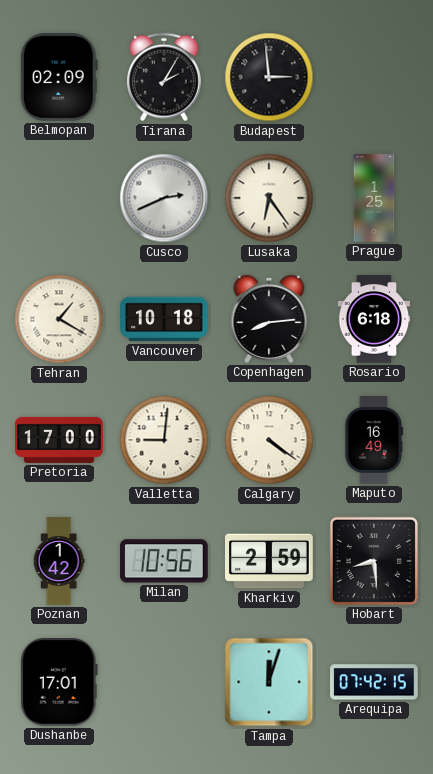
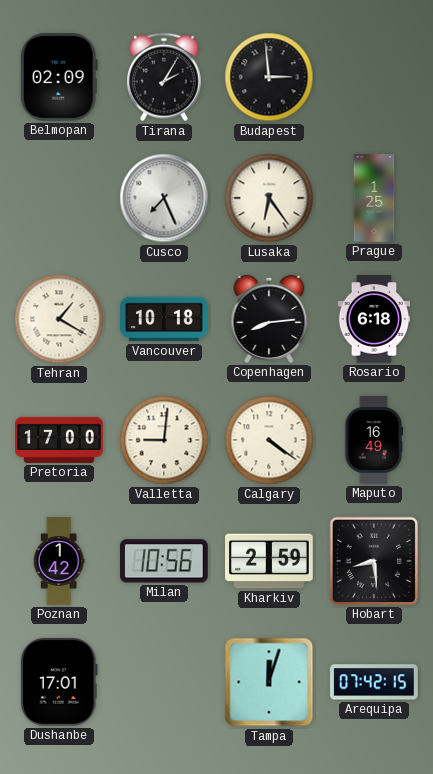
Cusco: 2:41 -> 7:26
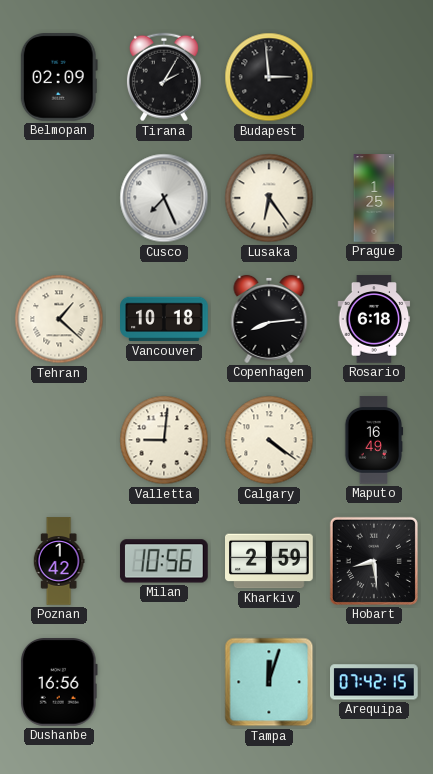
Tehran: 1:20 -> 1:22
Pretoria: 17:00 -> none
Dushanbe: 17:01 -> 16:56
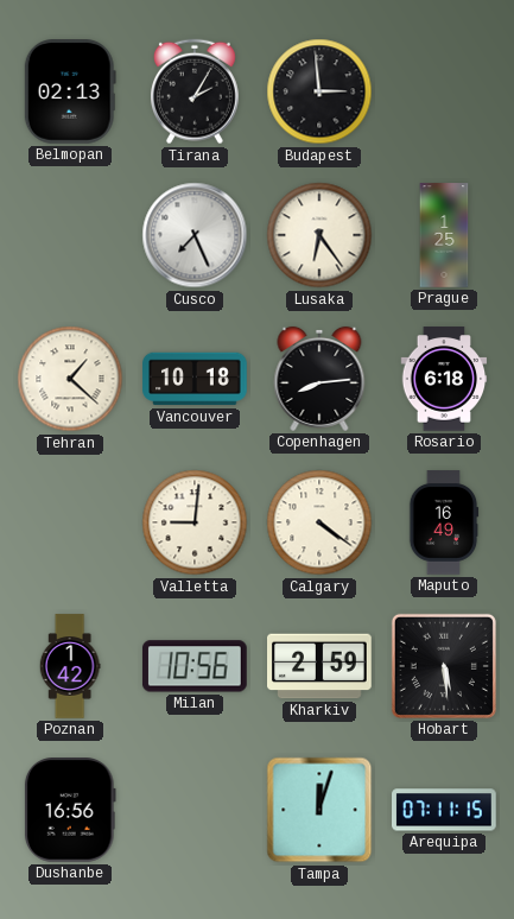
Belmopan: 02:09 -> 02:13
Hobart: 8:29 -> 5:29
Arequipa: 07:42 -> 07:11
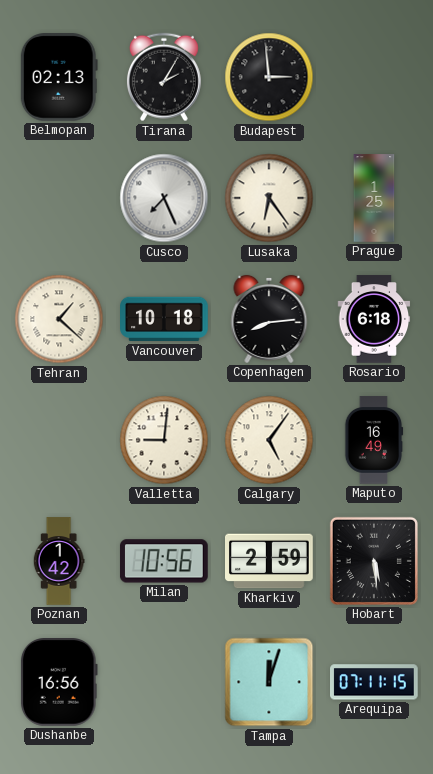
Calgary: 4:21 -> 5:06
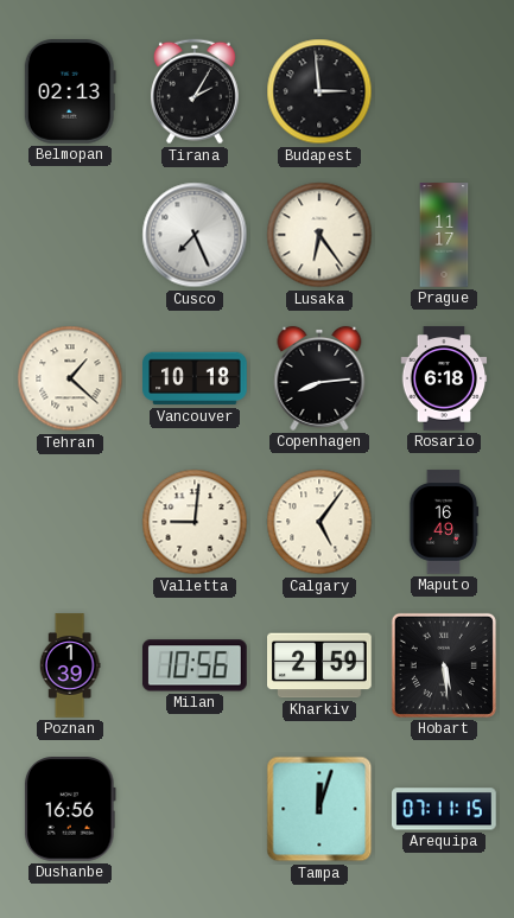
Prague: 1:25 -> 11:17
Poznan: 1:42 -> 1:39
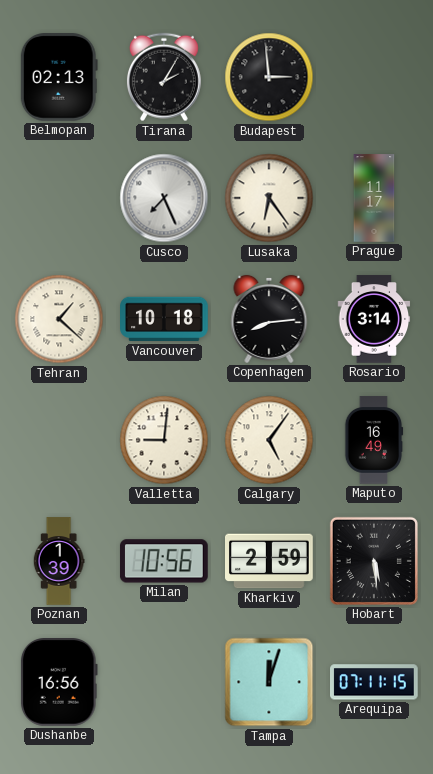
Rosario: 6:18 -> 3:14
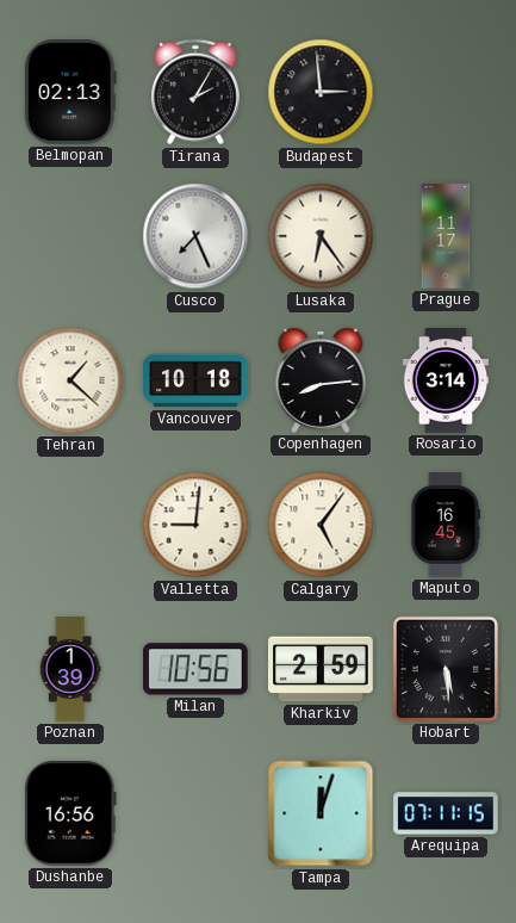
Maputo: 16:49 -> 16:45
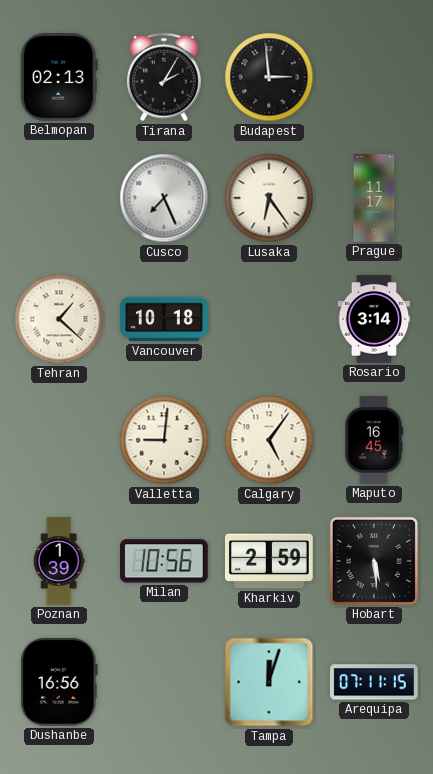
Copenhagen: 8:14 -> none
